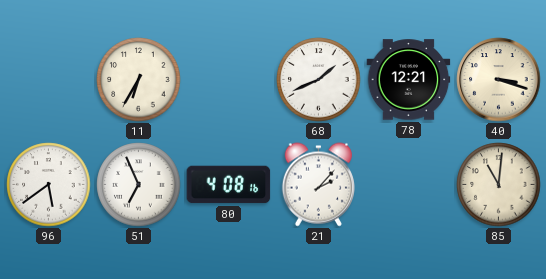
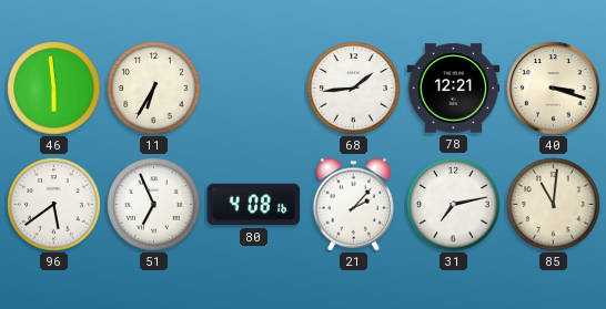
46: none -> 5:59
68: 1:41 -> 1:44
31: none -> 7:13
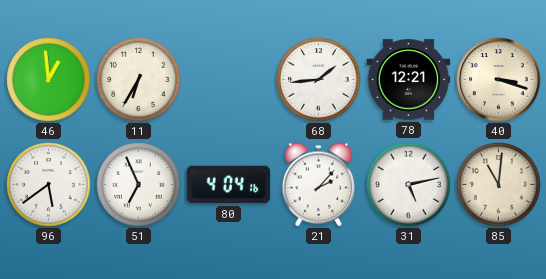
46: 5:59 -> 12:59
80: 4:08 -> 4:04
31: 7:13 -> 5:13
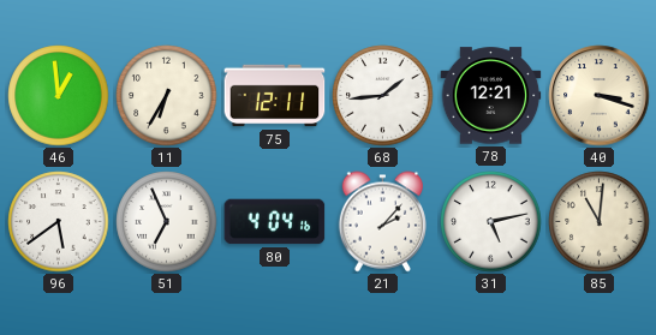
75: none -> 12:11
